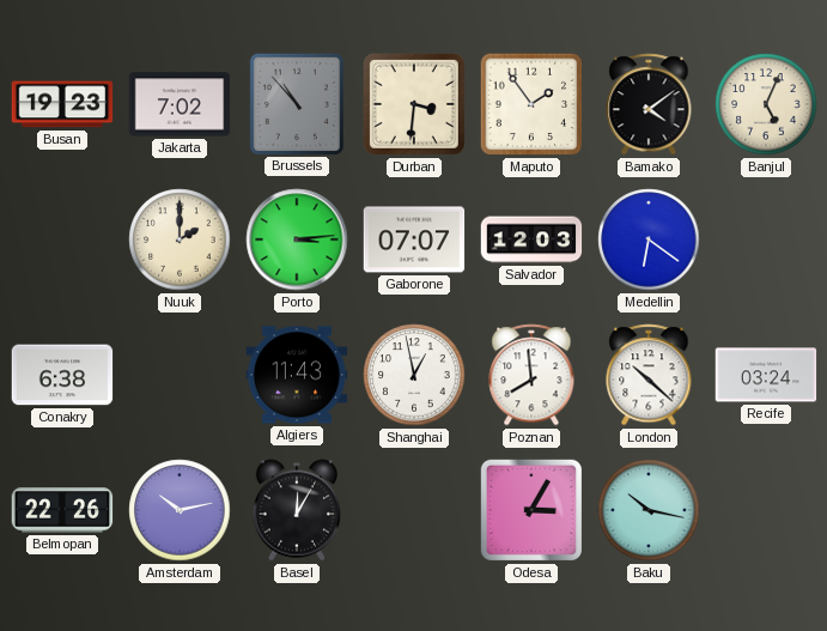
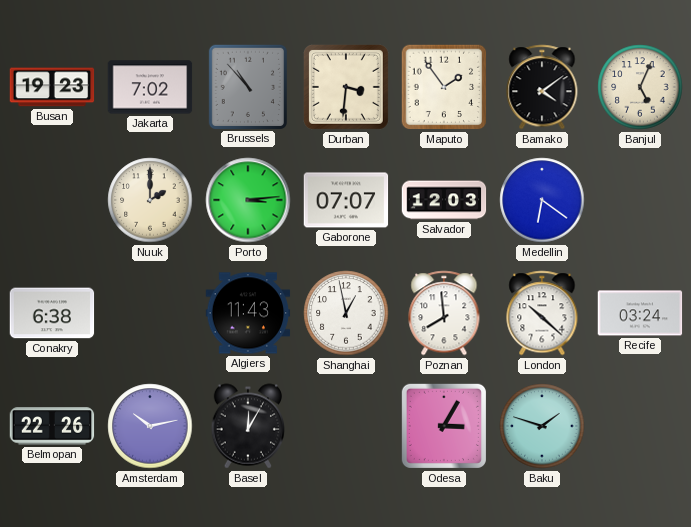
Baku: 10:17 -> 1:48
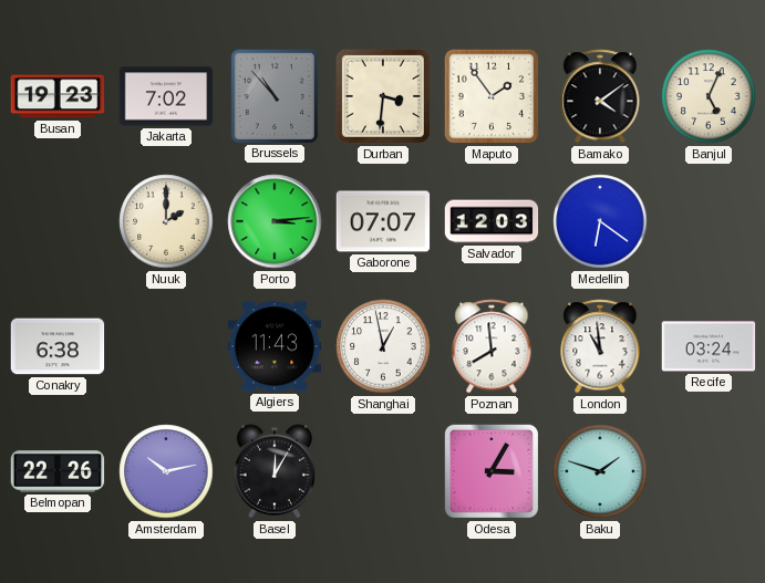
London: 10:22 -> 10:59
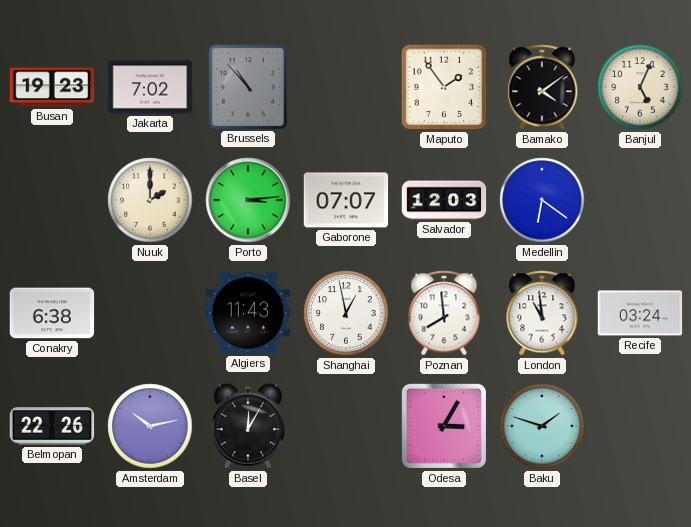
Durban: 3:31 -> none
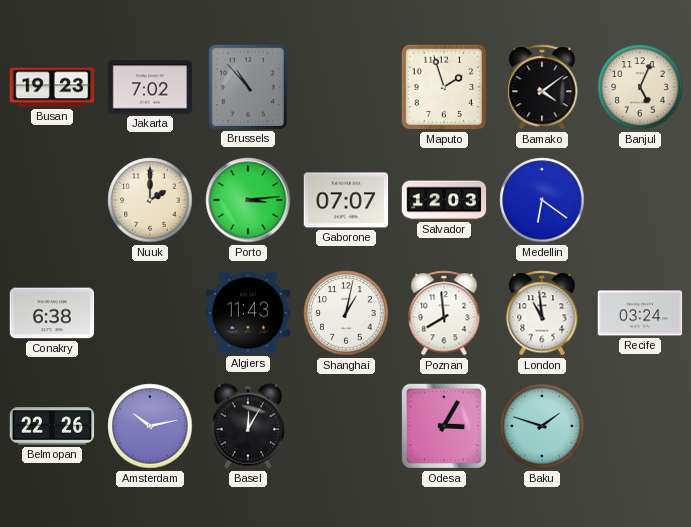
Maputo: 1:54 -> 1:57
Shanghai: 12:58 -> 1:02
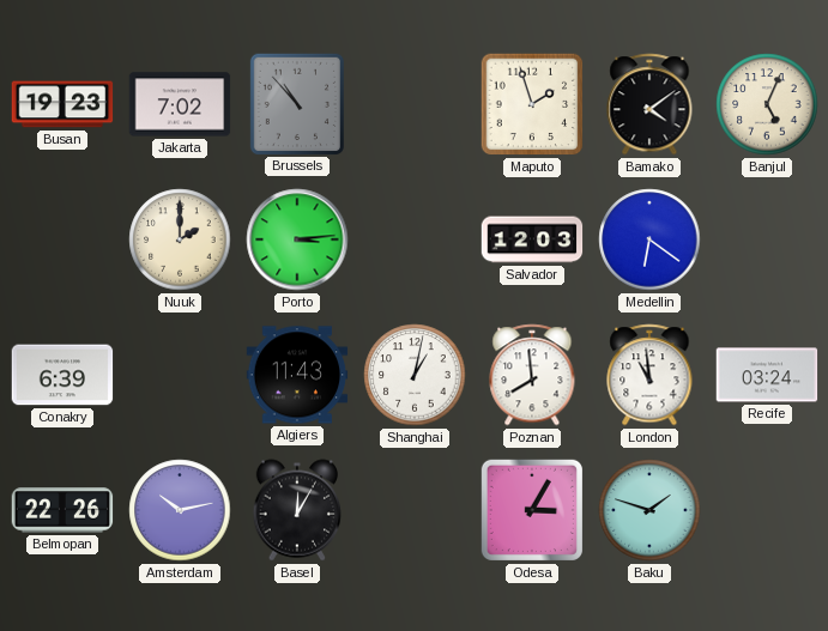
Gaborone: 07:07 -> none
Conakry: 6:38 -> 6:39
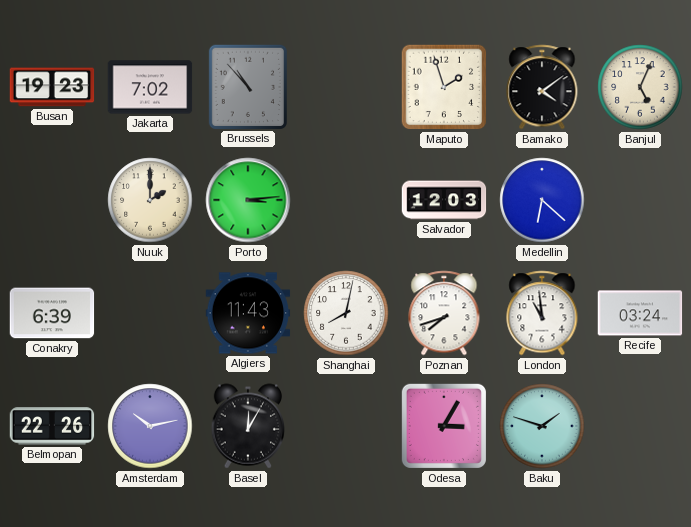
Medellin: 6:21 -> 6:22
Shanghai: 1:02 -> 8:02
Poznan: 7:59 -> 7:42
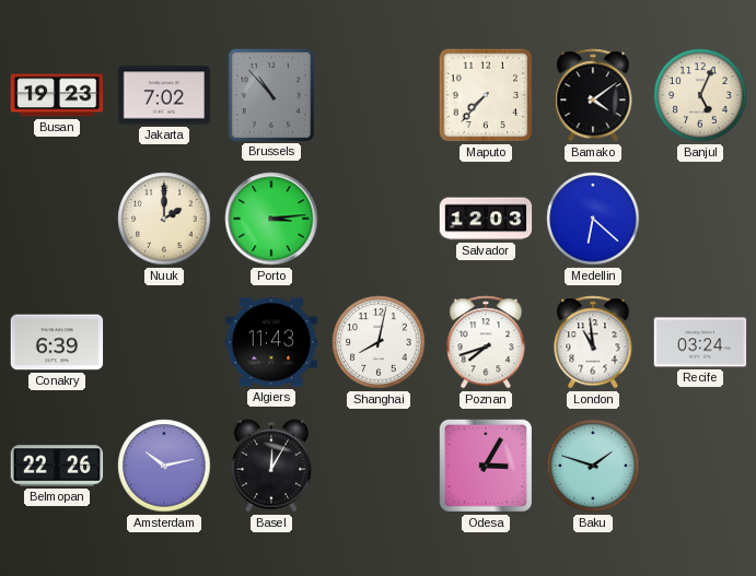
Maputo: 1:57 -> 7:37
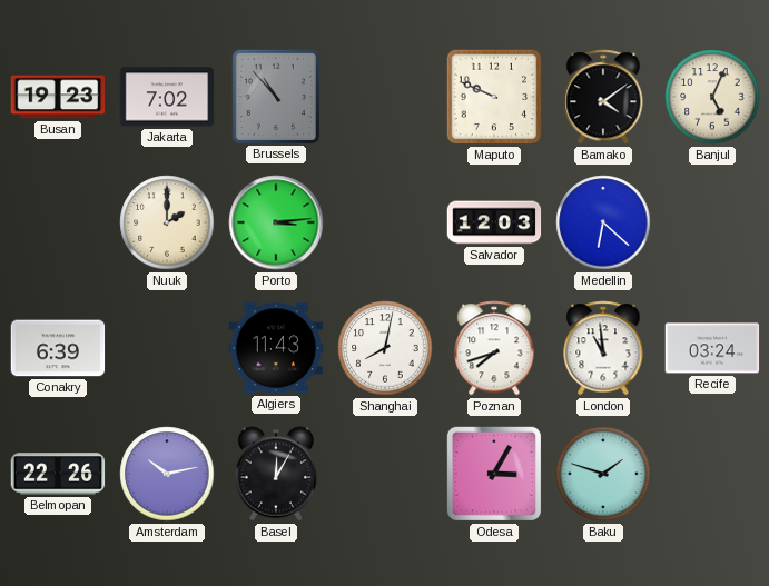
Maputo: 7:37 -> 9:49
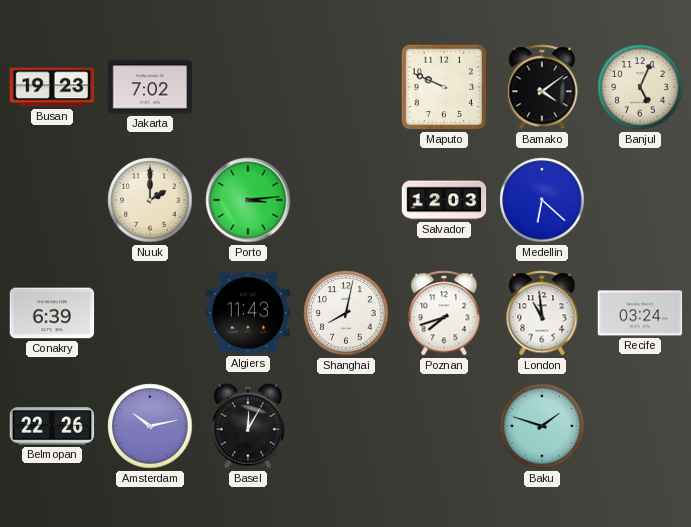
Brussels: 10:53 -> none
Odesa: 3:05 -> none
